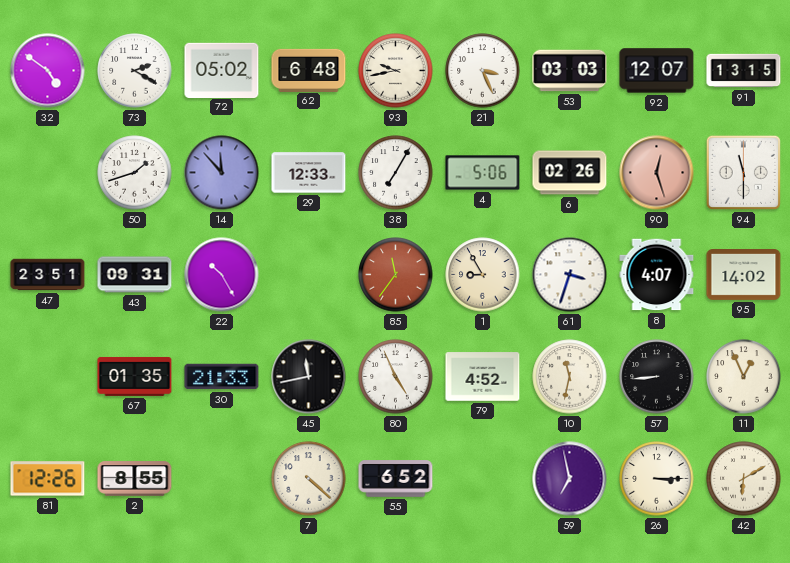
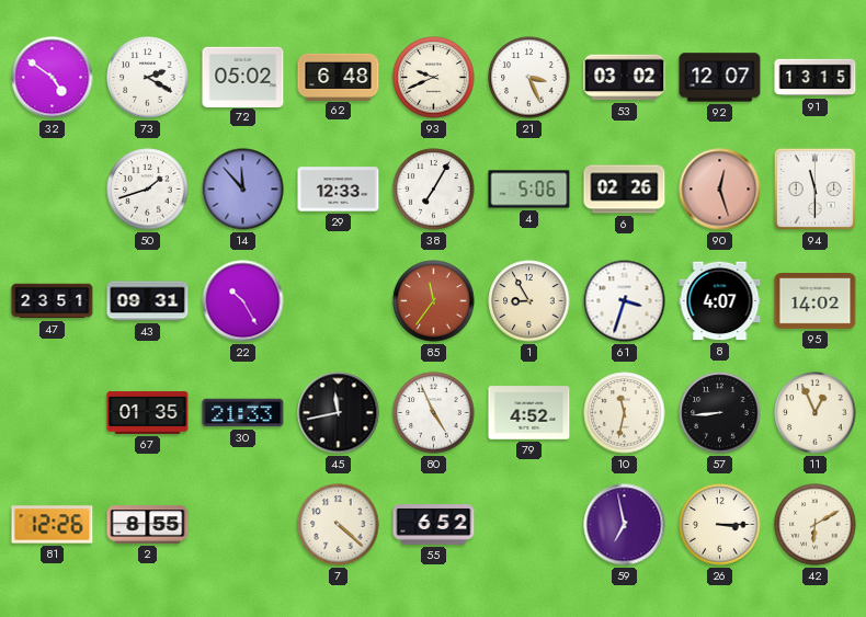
93: 9:43 -> 9:41
53: 03:03 -> 03:02
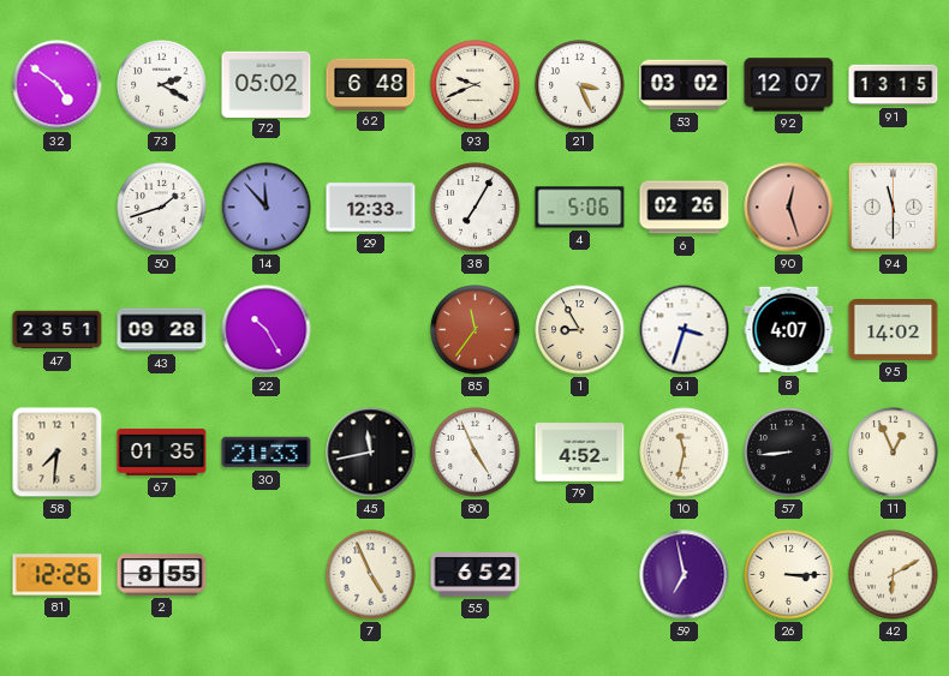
43: 09:31 -> 09:28
58: none -> 7:31
7: 4:22 -> 4:56
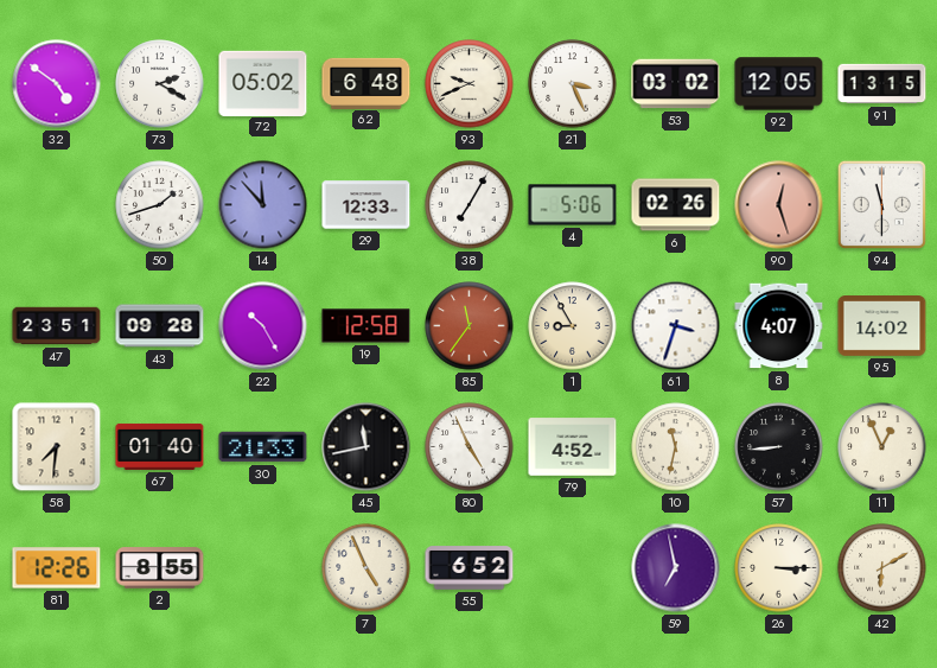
92: 12:07 -> 12:05
19: none -> 12:58
67: 01:35 -> 01:40
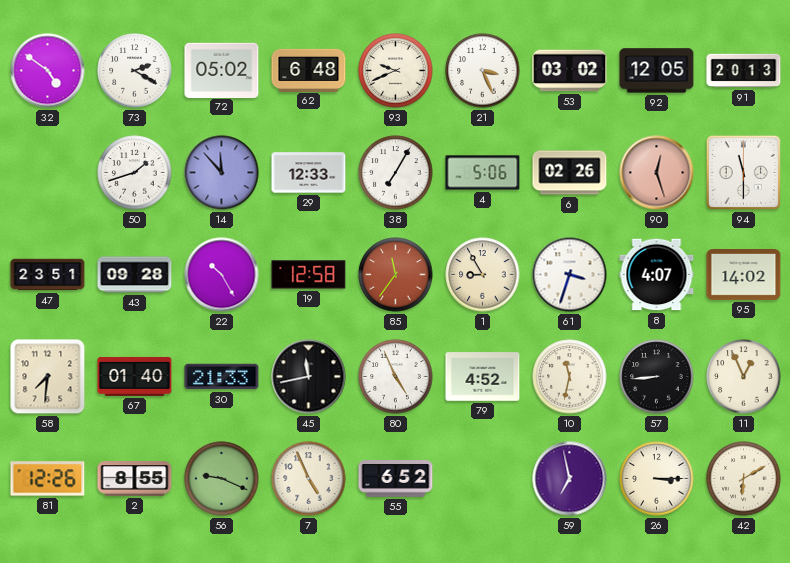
91: 13:15 -> 20:13
56: none -> 9:19
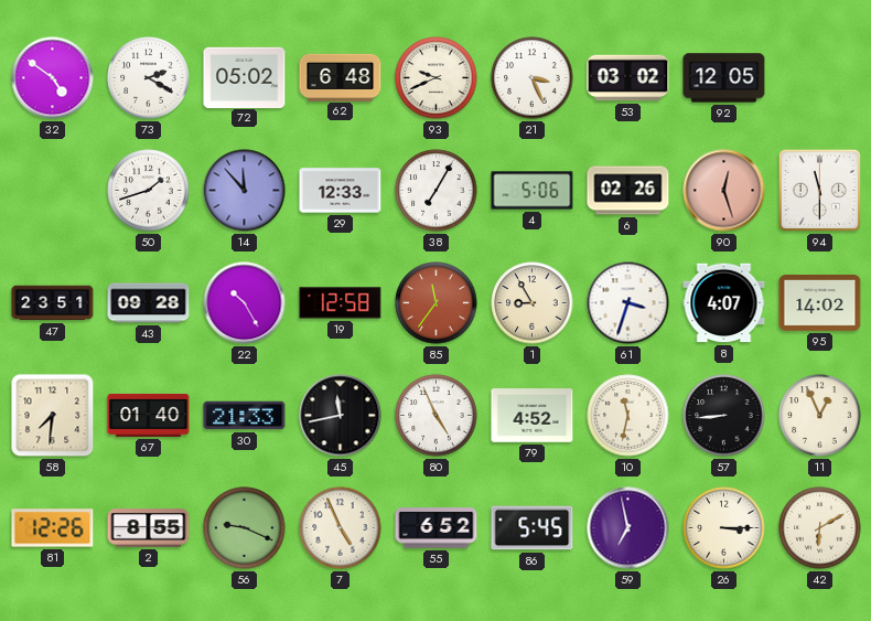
91: 20:13 -> none
86: none -> 5:45
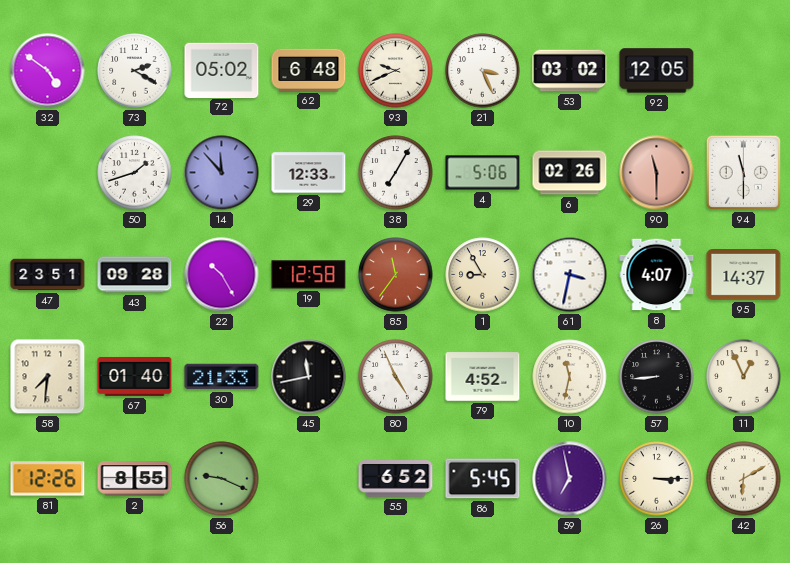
90: 12:27 -> 11:30
61: 3:33 -> 3:32
95: 14:02 -> 14:37
7: 4:56 -> none
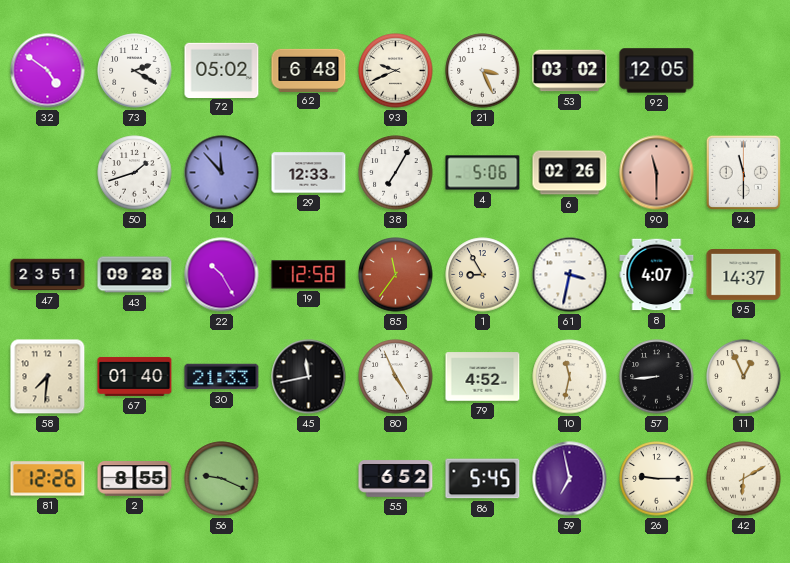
26: 3:15 -> 9:15
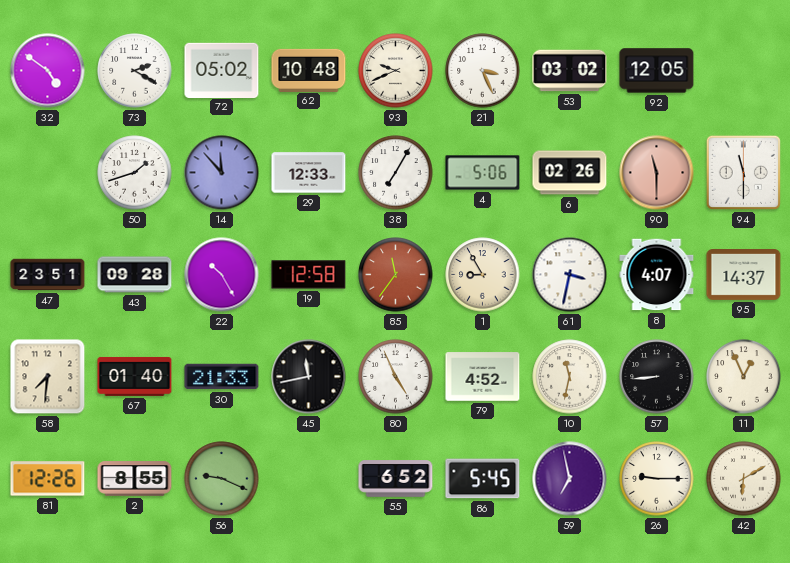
62: 6:48 -> 10:48
